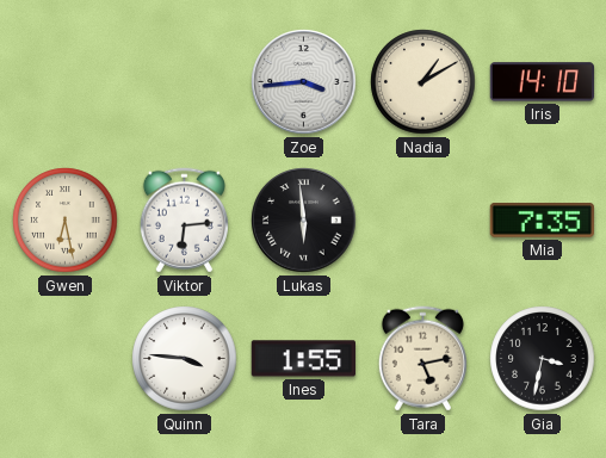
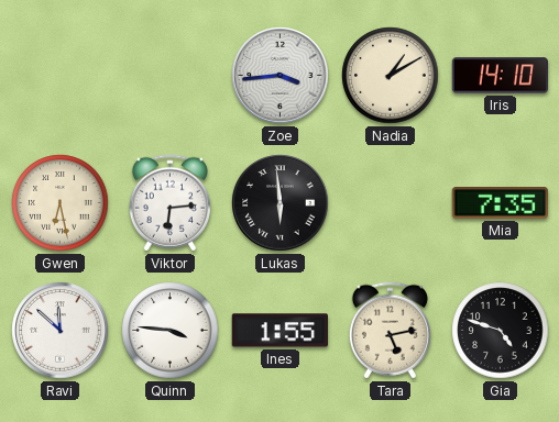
Ravi: none -> 11:52
Gia: 3:32 -> 4:48
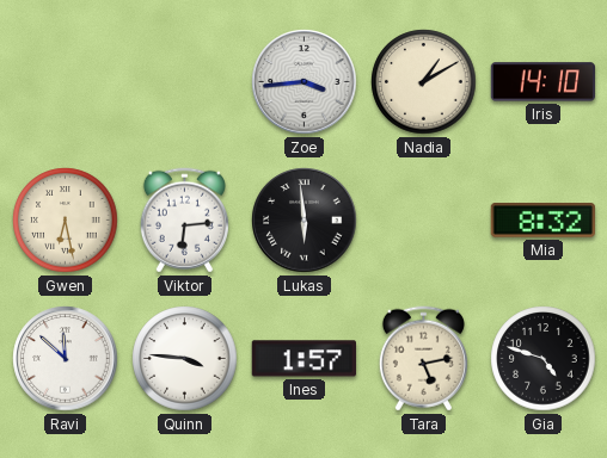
Mia: 7:35 -> 8:32
Ines: 1:55 -> 1:57
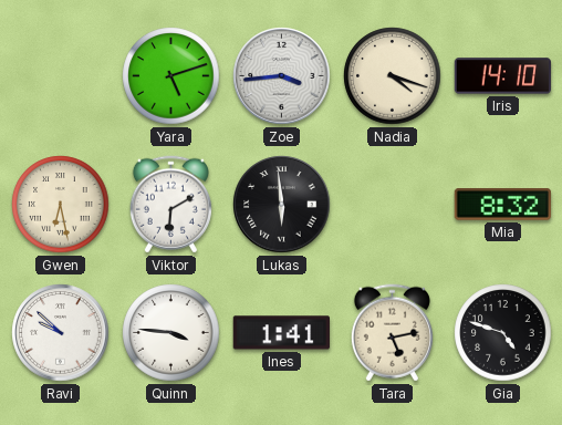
Yara: none -> 5:12
Nadia: 1:10 -> 4:18
Viktor: 6:14 -> 6:10
Ravi: 11:52 -> 9:52
Ines: 1:57 -> 1:41
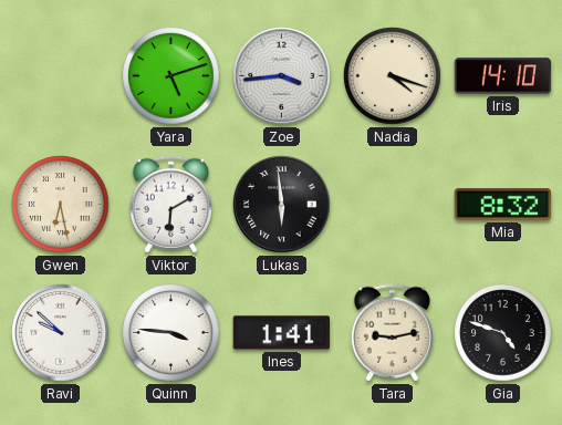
Tara: 5:13 -> 9:13
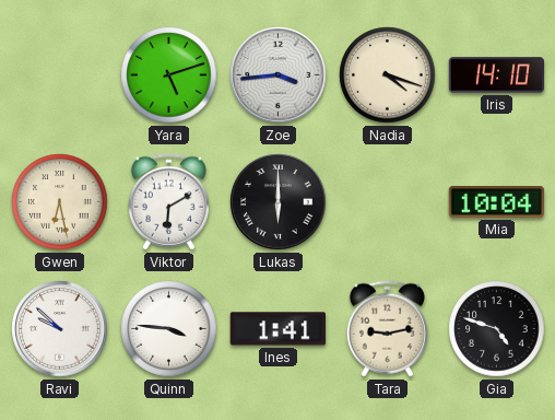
Lukas: 5:59 -> 6:00
Mia: 8:32 -> 10:04
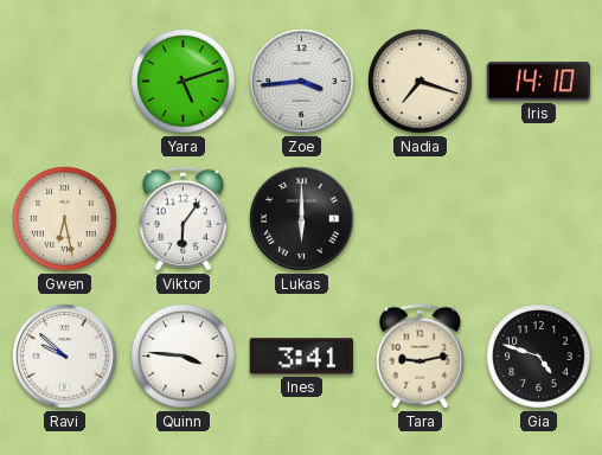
Nadia: 4:18 -> 7:18
Viktor: 6:10 -> 6:06
Mia: 10:04 -> none
Ines: 1:41 -> 3:41
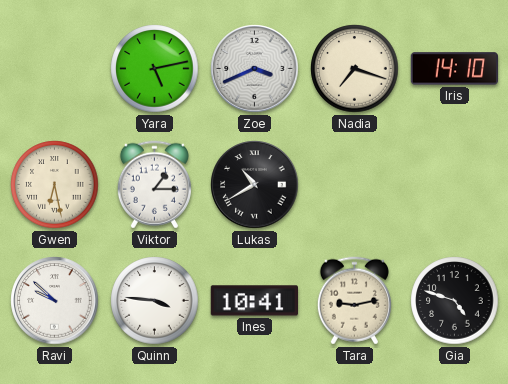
Yara: 5:12 -> 5:13
Zoe: 3:44 -> 3:41
Viktor: 6:06 -> 1:15
Lukas: 6:00 -> 10:40
Ines: 3:41 -> 10:41
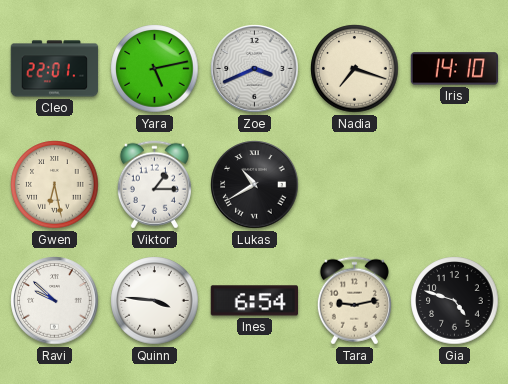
Cleo: none -> 22:01
Ines: 10:41 -> 6:54
